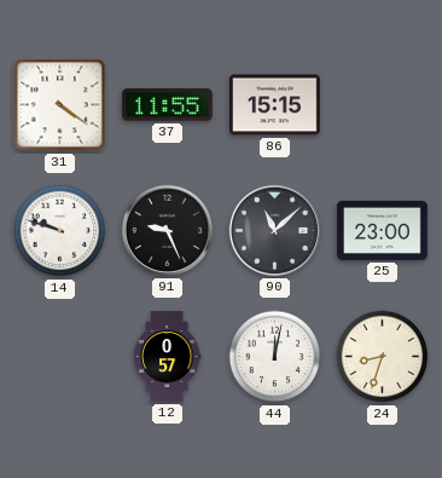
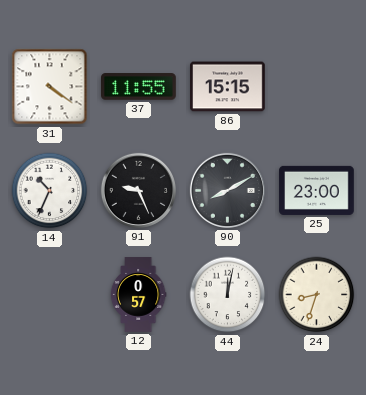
14: 9:48 -> 10:34
90: 11:08 -> 8:10
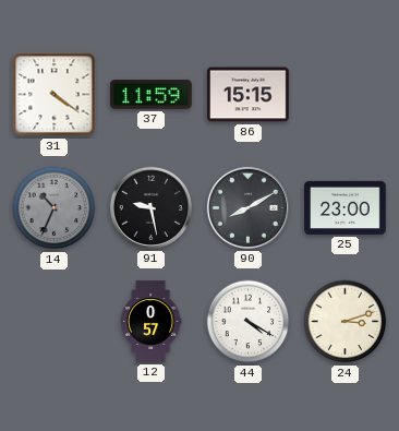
37: 11:55 -> 11:59
14 dial: white -> grey
91: 9:26 -> 9:28
44: 12:02 -> 4:20
24: 8:33 -> 3:12
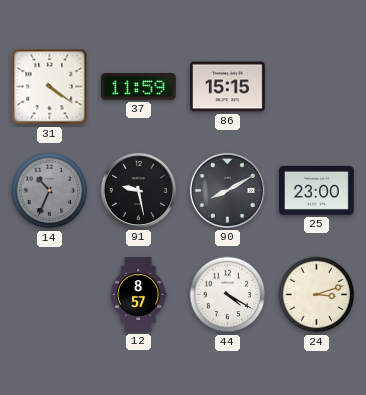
12: 0:57 -> 8:57
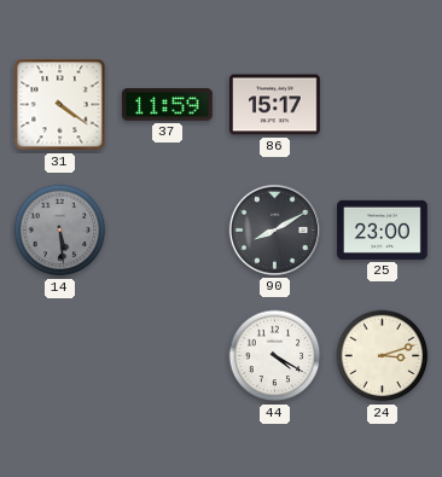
86: 15:15 -> 15:17
14: 10:34 -> 5:29
91: 9:28 -> none
12: 8:57 -> none
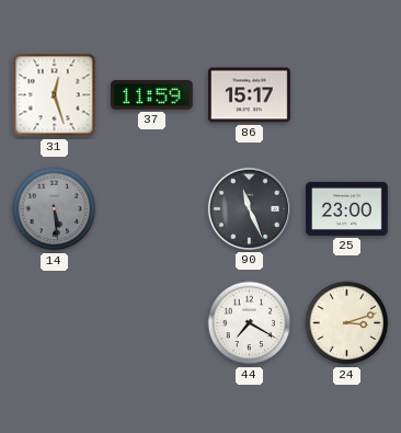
31: 4:21 -> 12:27
90: 8:10 -> 11:26
44: 4:20 -> 7:20
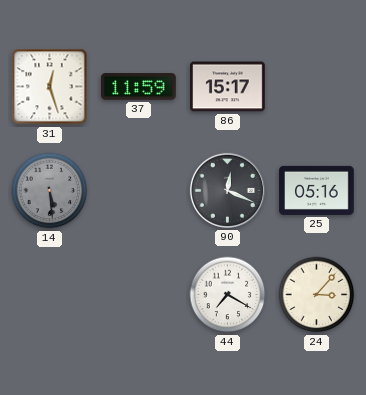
90: 11:26 -> 12:19
25: 23:00 -> 05:16
24: 3:12 -> 3:07
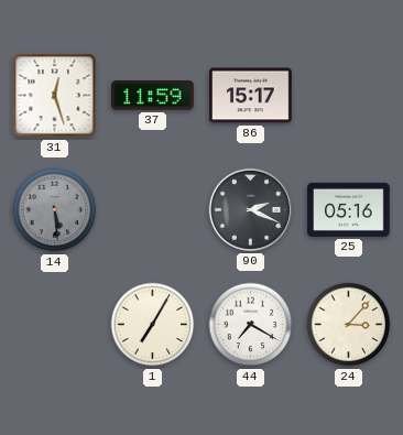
90: 12:19 -> 2:19
1: none -> 7:05
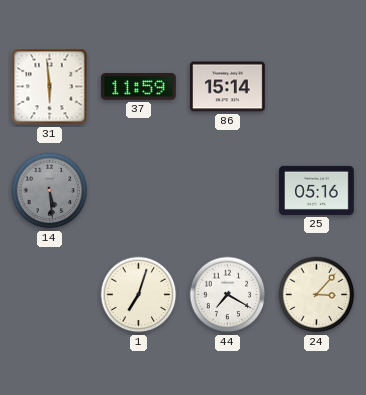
31: 12:27 -> 5:59
86: 15:17 -> 15:14
90: 2:19 -> none
1: 7:05 -> 7:03
